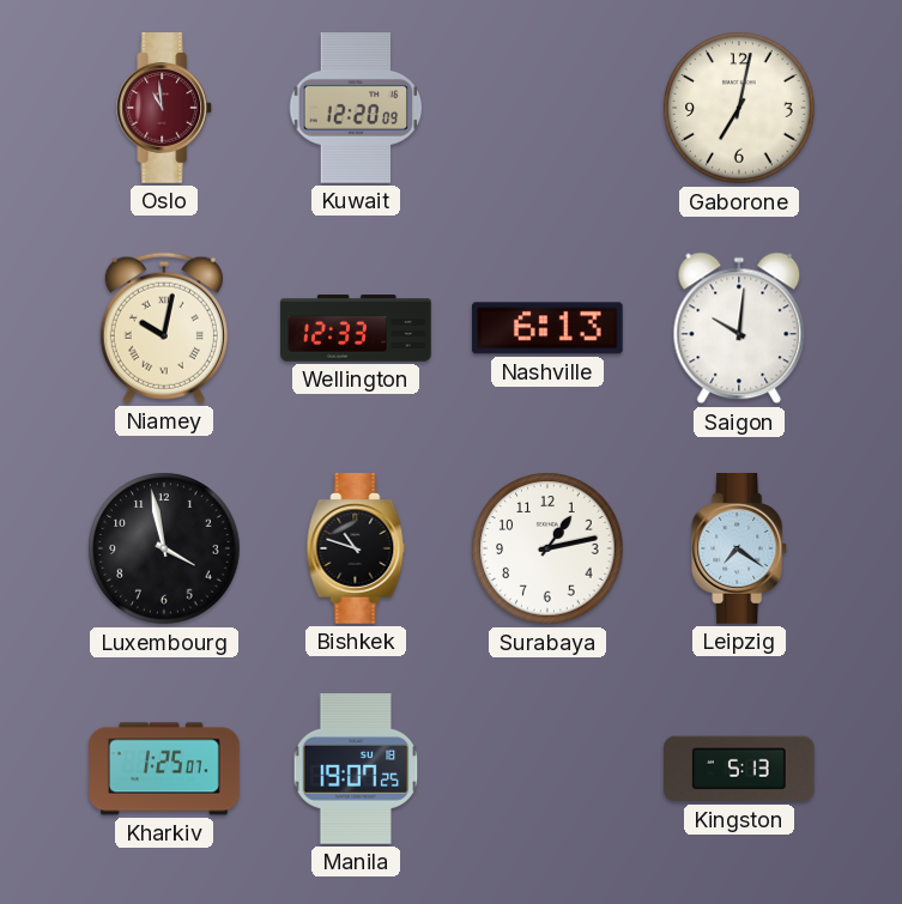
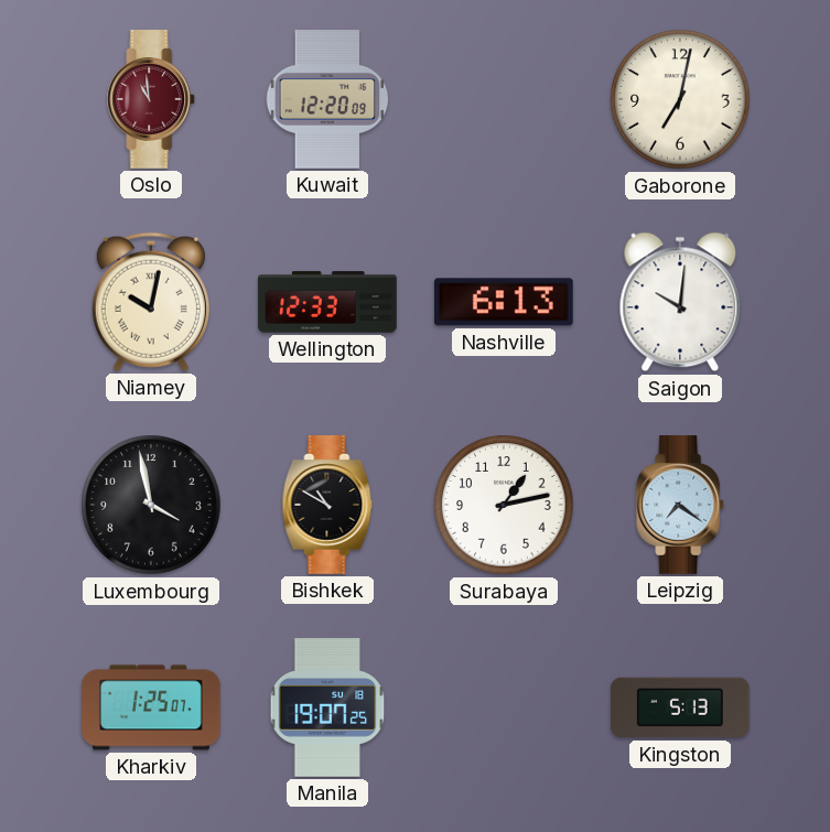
Bishkek: 10:48 -> 10:50
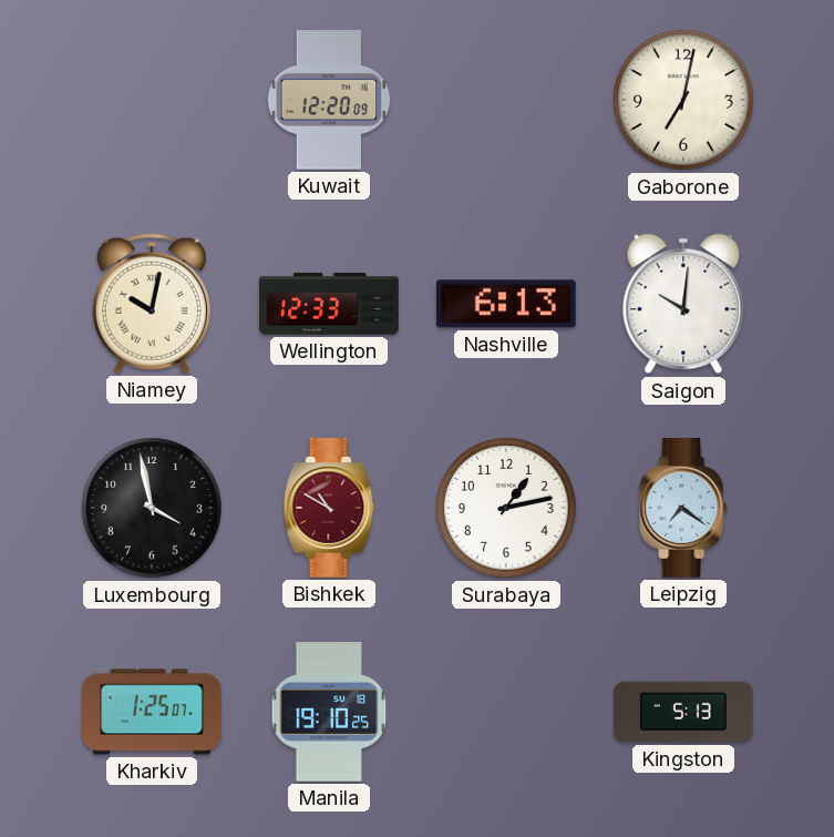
Oslo: 10:59 -> none
Bishkek dial: black -> burgundy
Manila: 19:07 -> 19:10
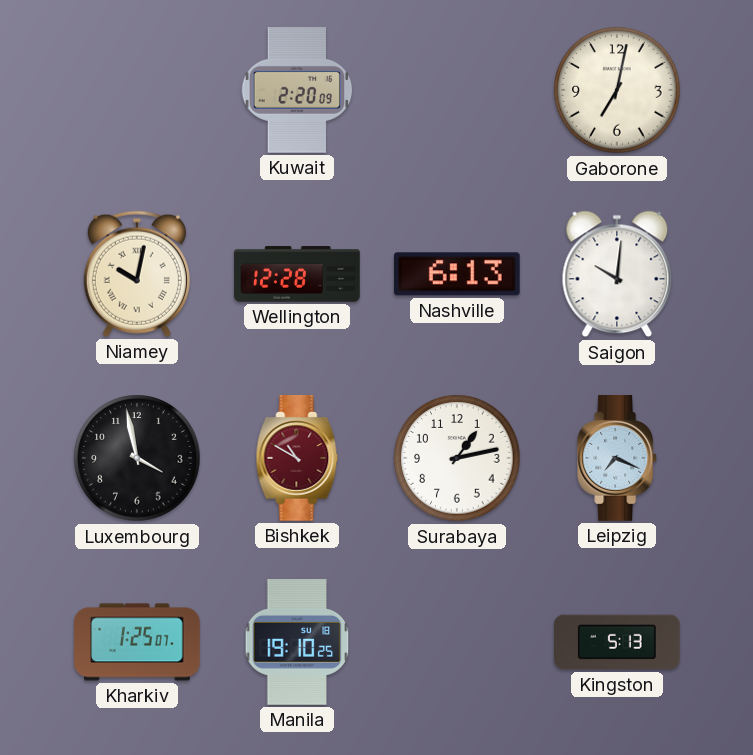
Kuwait: 12:20 -> 2:20
Wellington: 12:33 -> 12:28
Leipzig: 7:21 -> 7:19
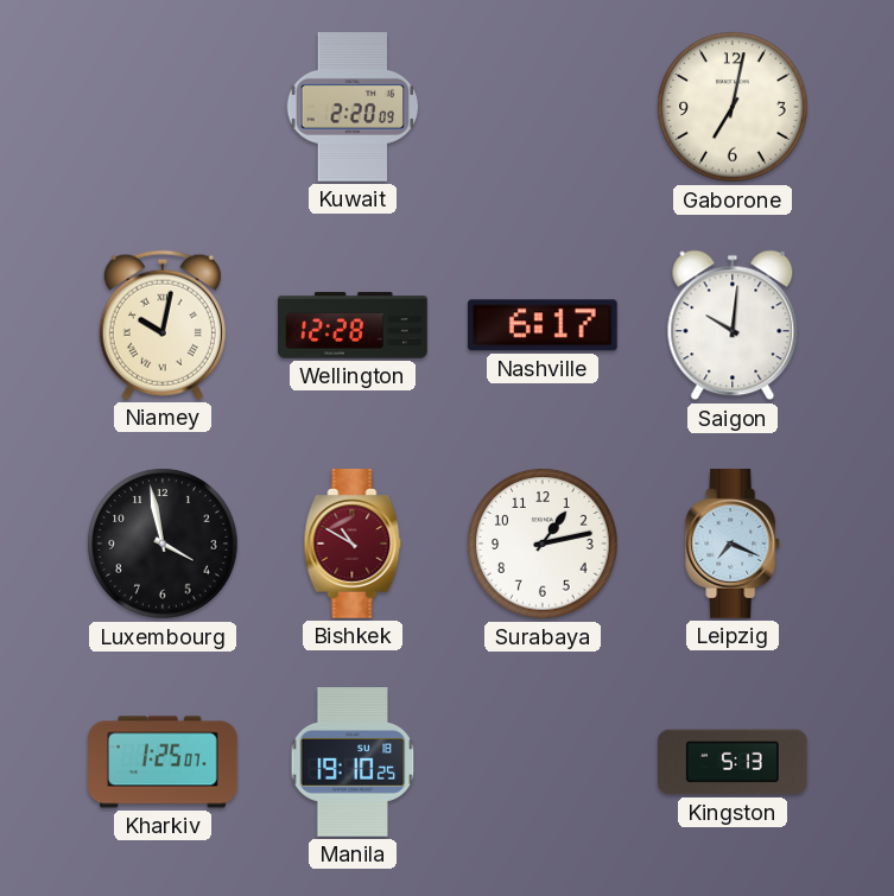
Nashville: 6:13 -> 6:17
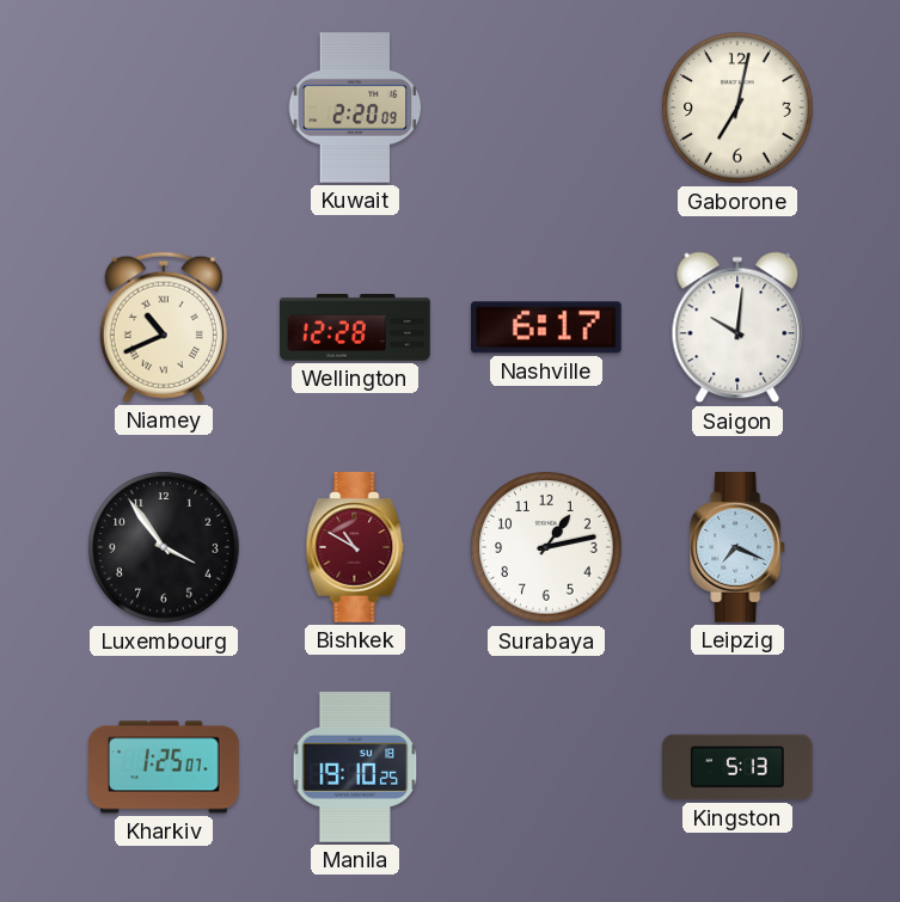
Niamey: 10:02 -> 10:41
Luxembourg: 3:58 -> 3:54
